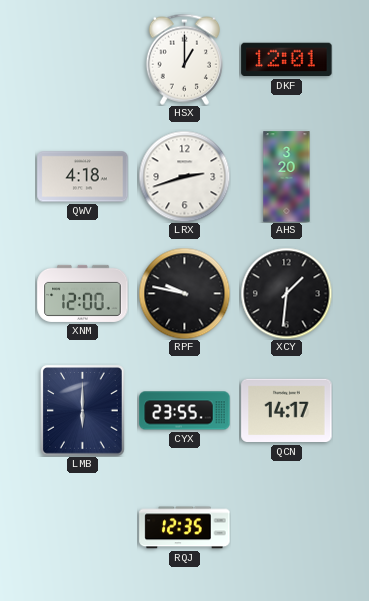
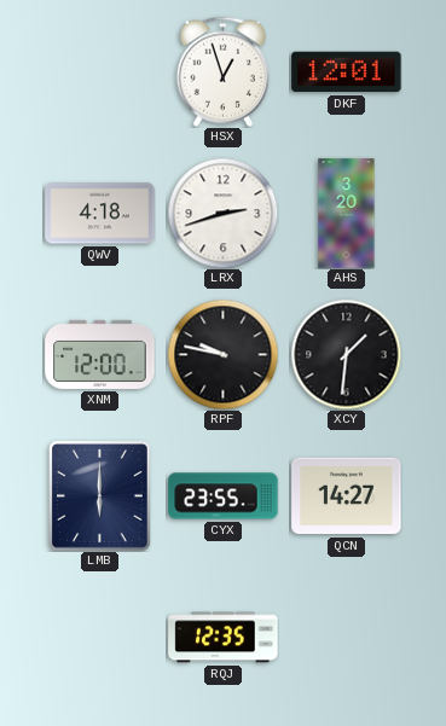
HSX: 1:00 -> 12:57
QCN: 14:17 -> 14:27
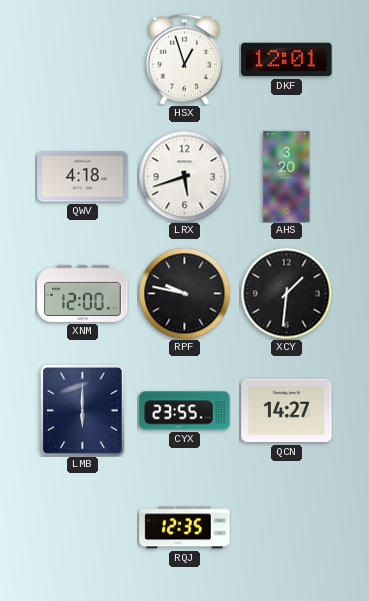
LRX: 2:42 -> 5:42
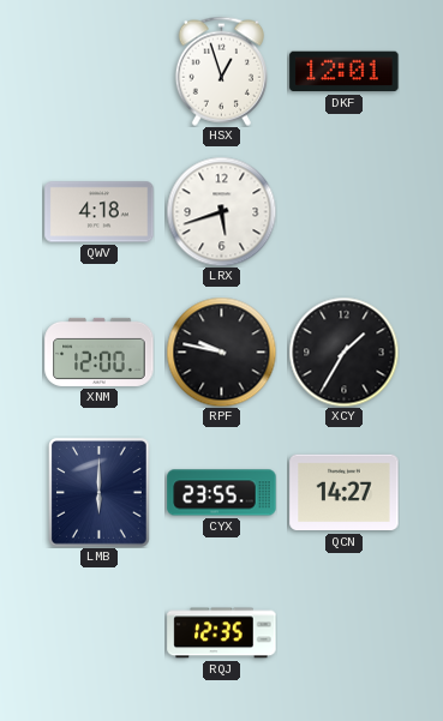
AHS: 3:20 -> none
XCY: 1:31 -> 1:35
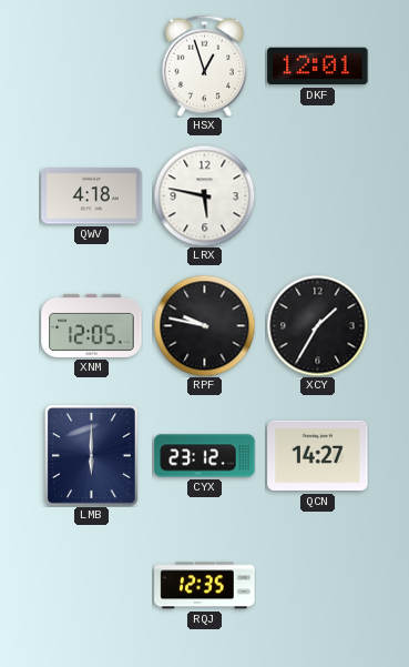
LRX: 5:42 -> 5:47
XNM: 12:00 -> 12:05
CYX: 23:55 -> 23:12
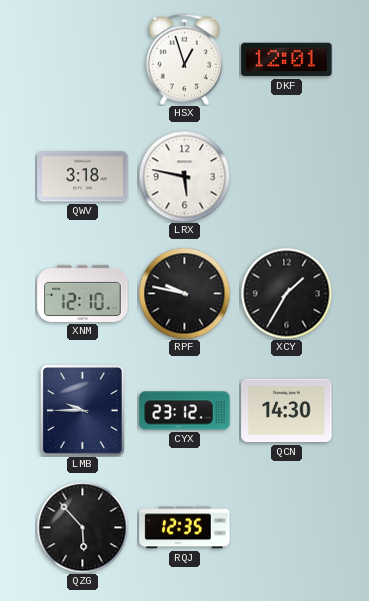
QWV: 4:18 -> 3:18
XNM: 12:05 -> 12:10
LMB: 6:00 -> 9:45
QCN: 14:27 -> 14:30
QZG: none -> 5:53
